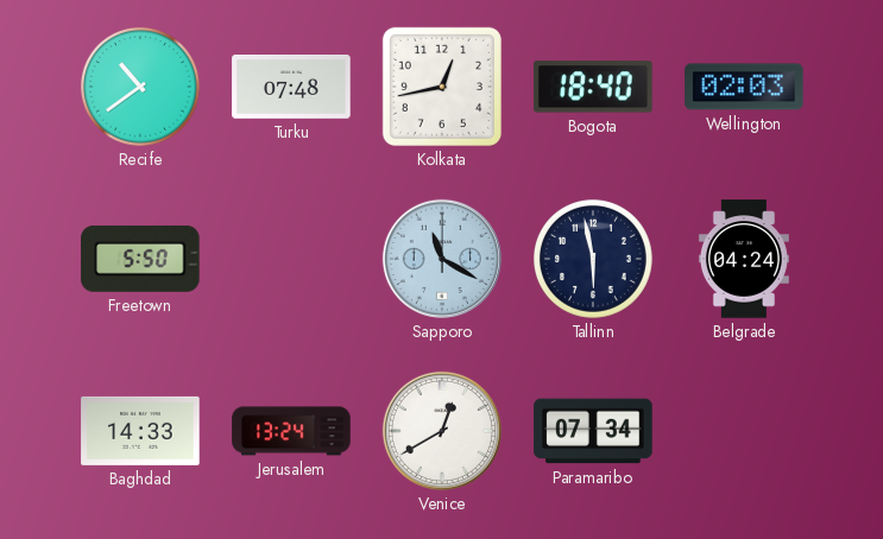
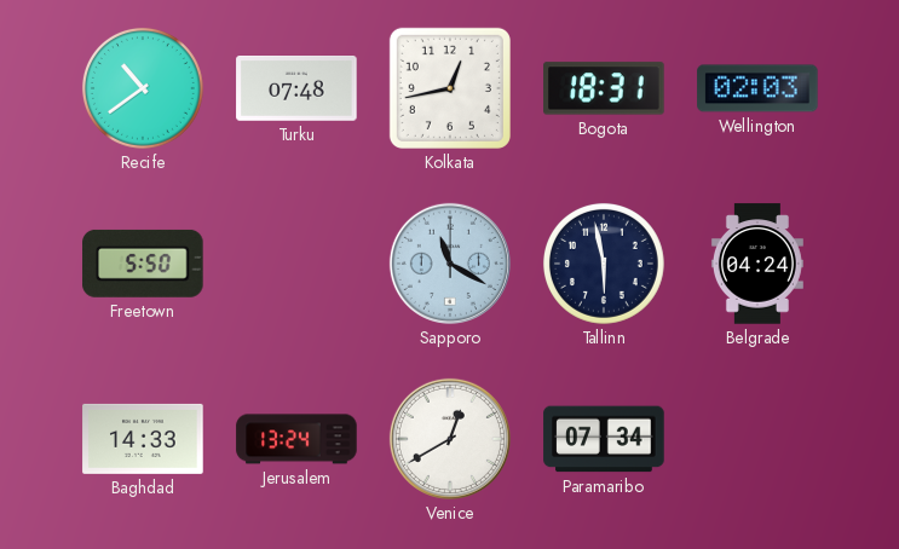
Bogota: 18:40 -> 18:31
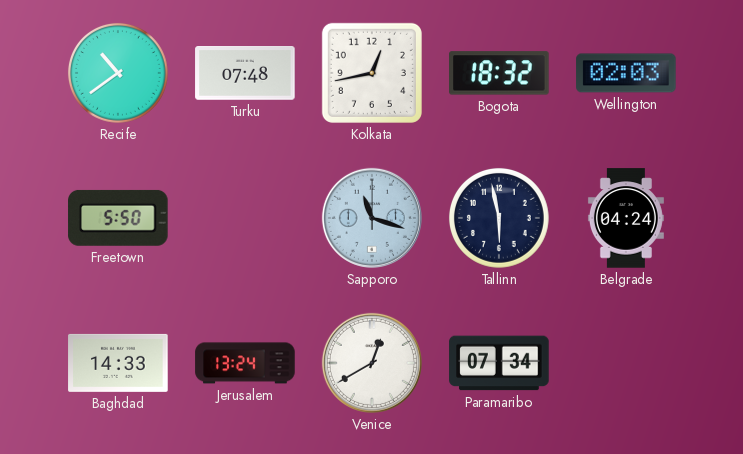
Bogota: 18:31 -> 18:32
Sapporo: 11:20 -> 11:18
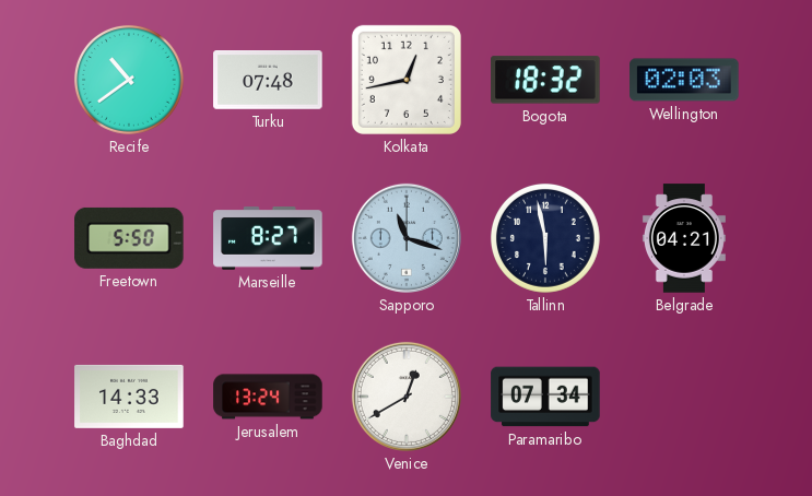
Marseille: none -> 8:27
Belgrade: 04:24 -> 04:21
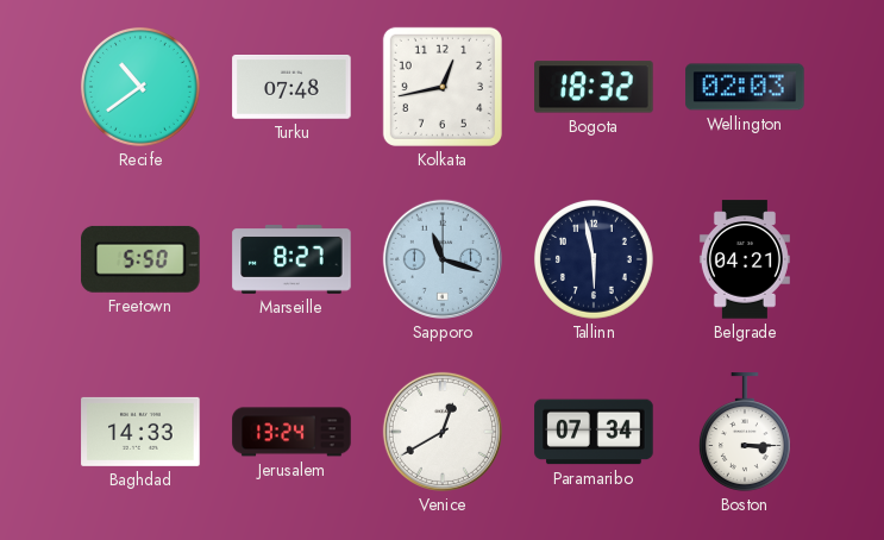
Boston: none -> 3:15
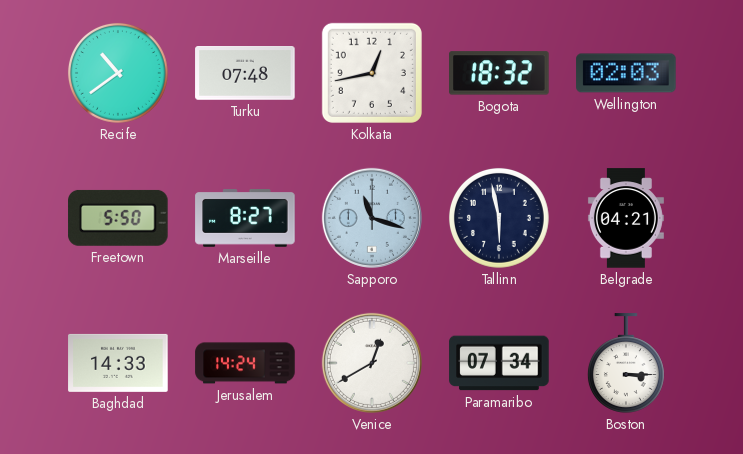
Jerusalem: 13:24 -> 14:24
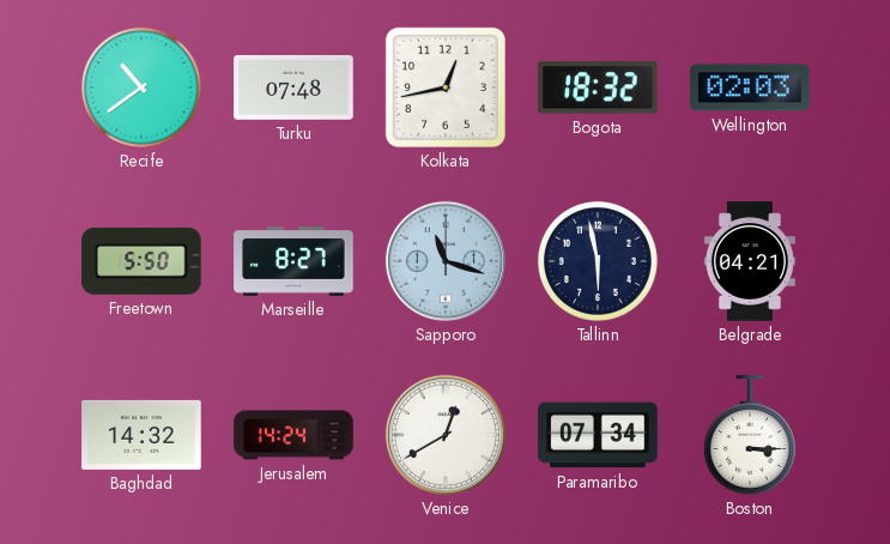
Baghdad: 14:33 -> 14:32
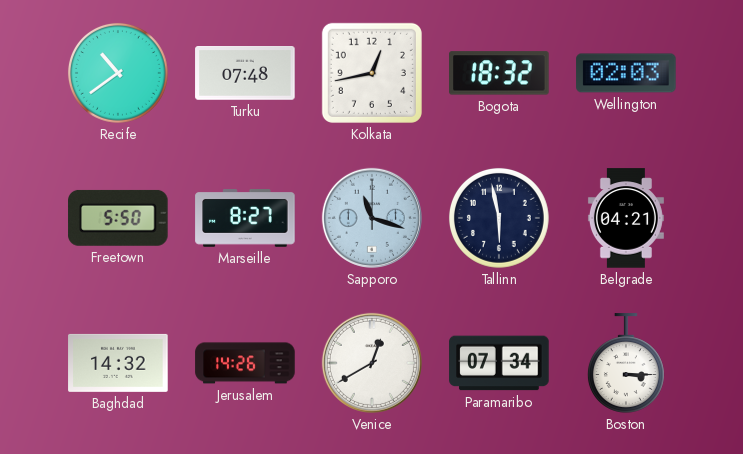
Jerusalem: 14:24 -> 14:26
